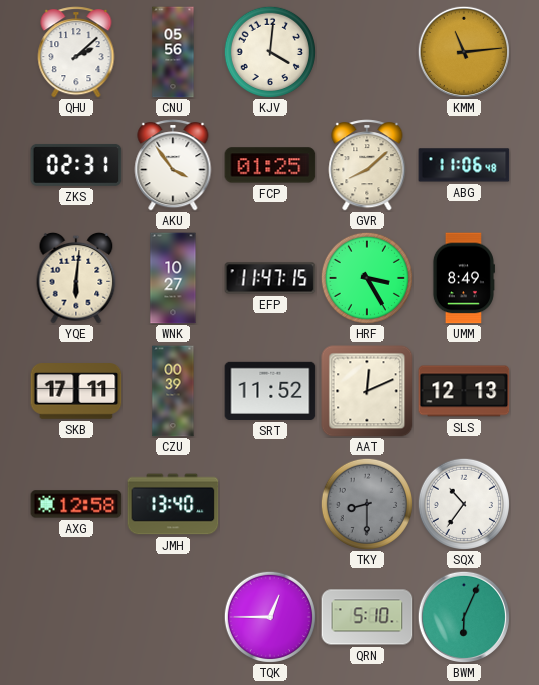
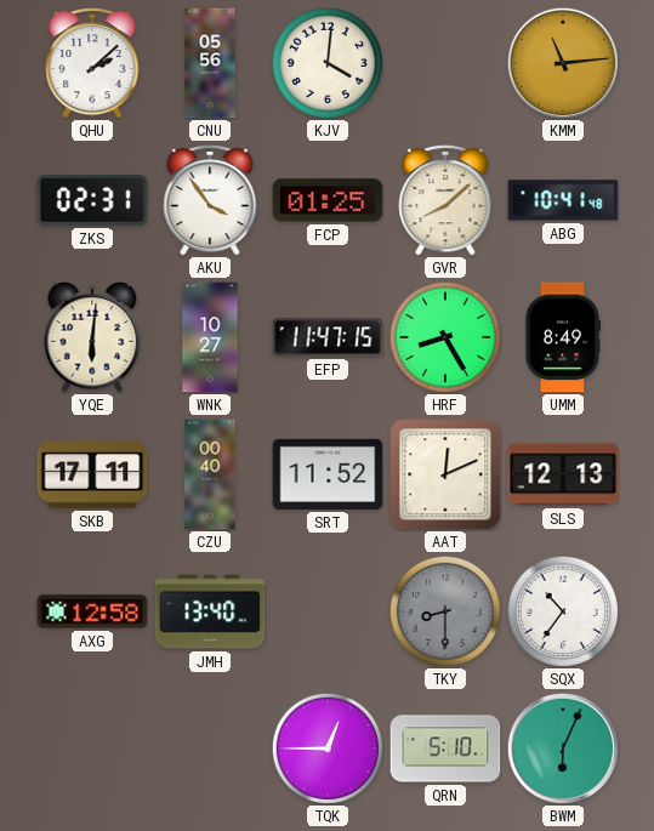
ABG: 11:06 -> 10:41
HRF: 3:25 -> 8:25
CZU: 00:39 -> 00:40
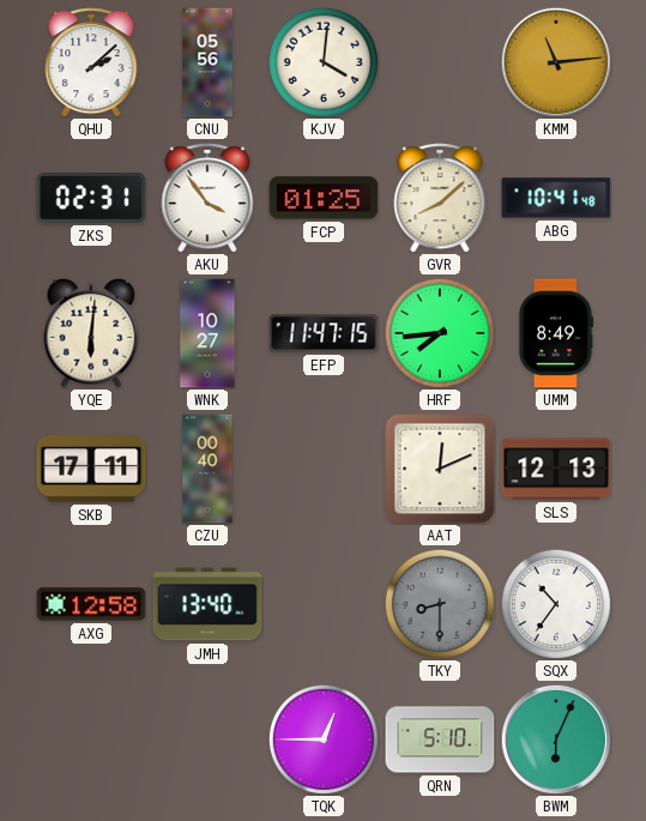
HRF: 8:25 -> 7:44
SRT: 11:52 -> none
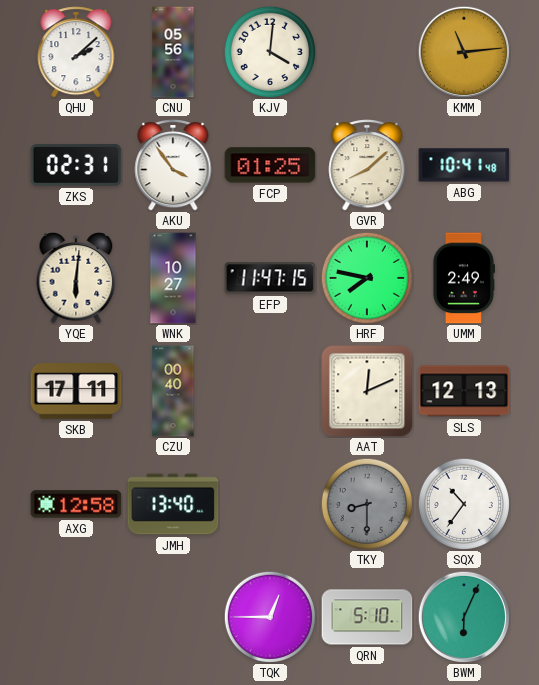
HRF: 7:44 -> 7:47
UMM: 8:49 -> 2:49
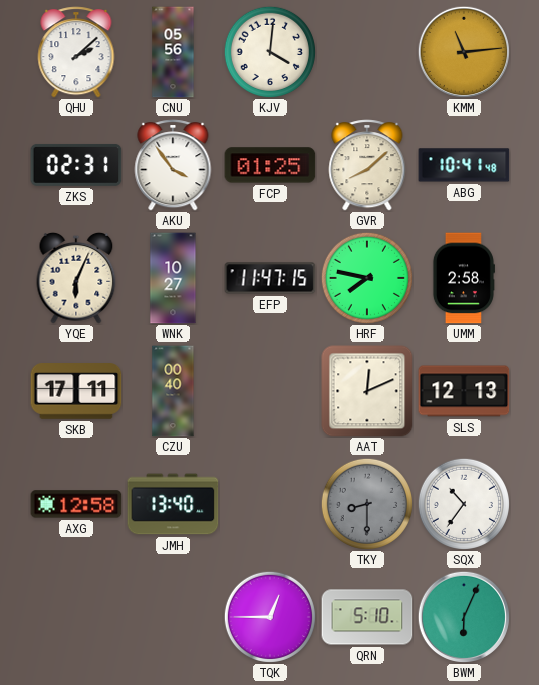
YQE: 6:01 -> 6:04
UMM: 2:49 -> 2:58
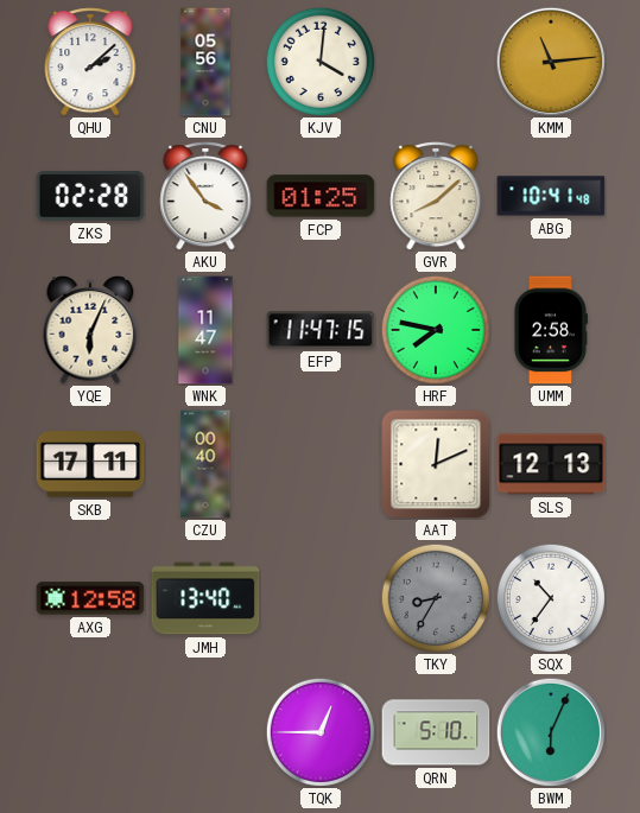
ZKS: 02:31 -> 02:28
WNK: 10:27 -> 11:47
TKY: 8:30 -> 8:35
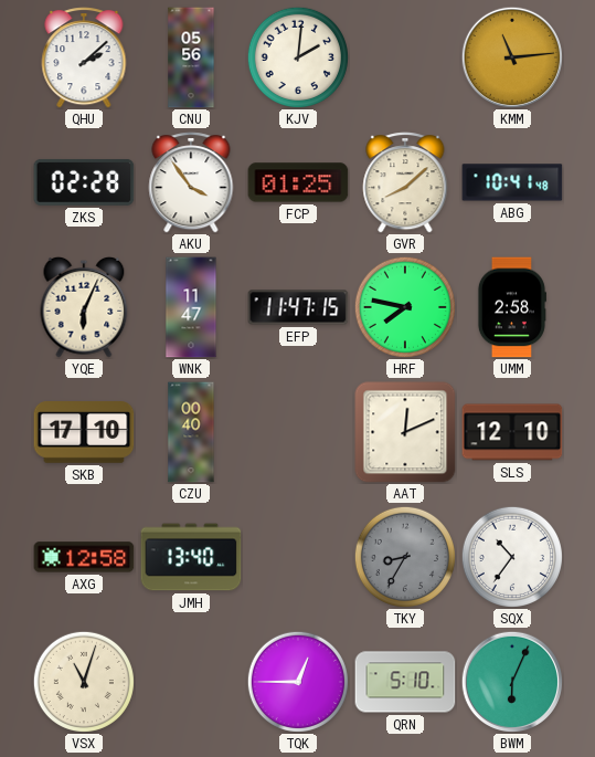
KJV: 4:01 -> 2:01
SKB: 17:11 -> 17:10
SLS: 12:13 -> 12:10
VSX: none -> 11:03
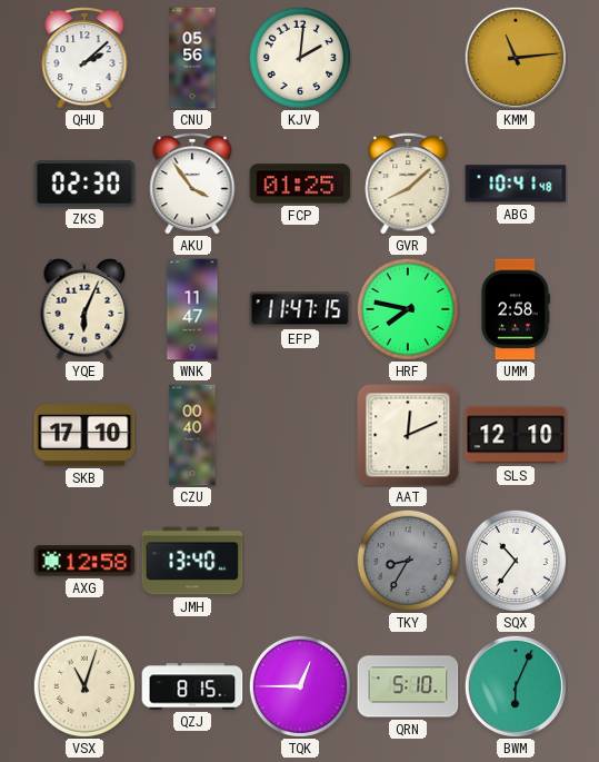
ZKS: 02:28 -> 02:30
QZJ: none -> 8:15
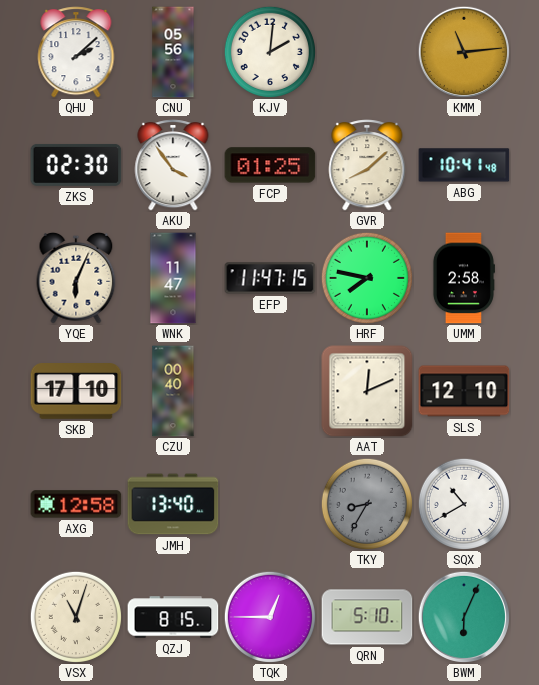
SQX: 10:36 -> 10:40
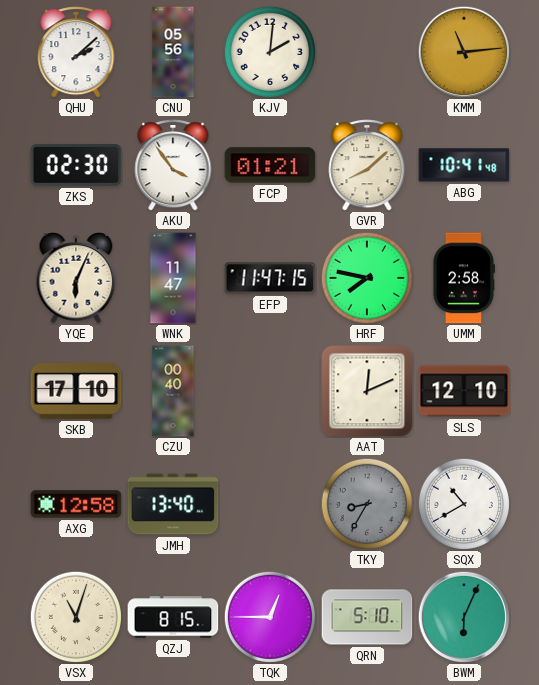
FCP: 01:25 -> 01:21
